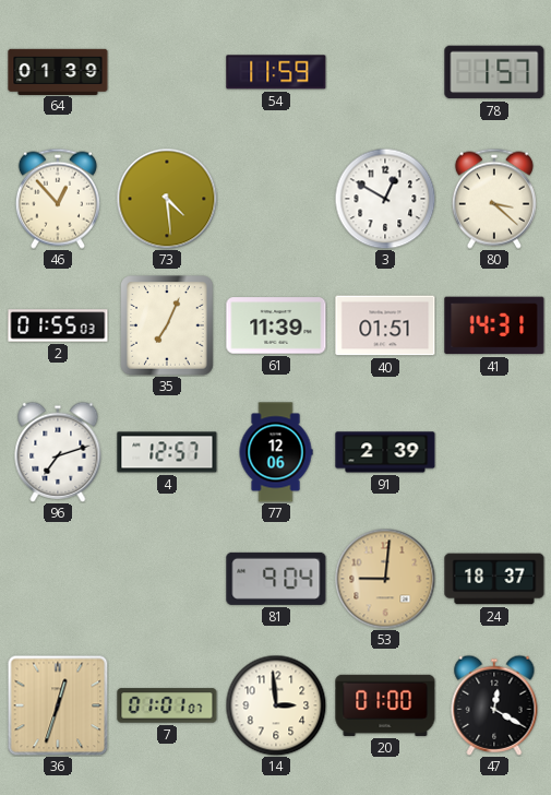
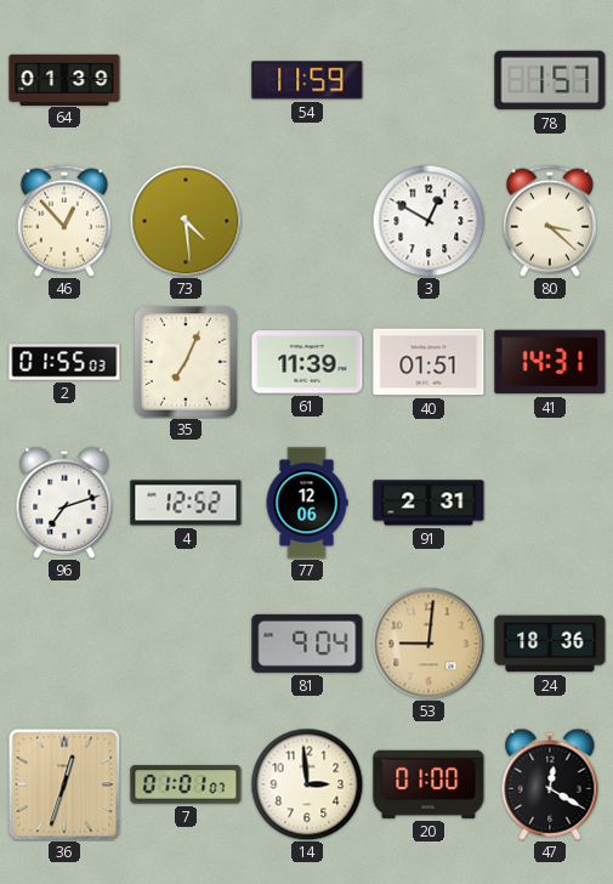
4: 12:57 -> 12:52
91: 2:39 -> 2:31
24: 18:37 -> 18:36
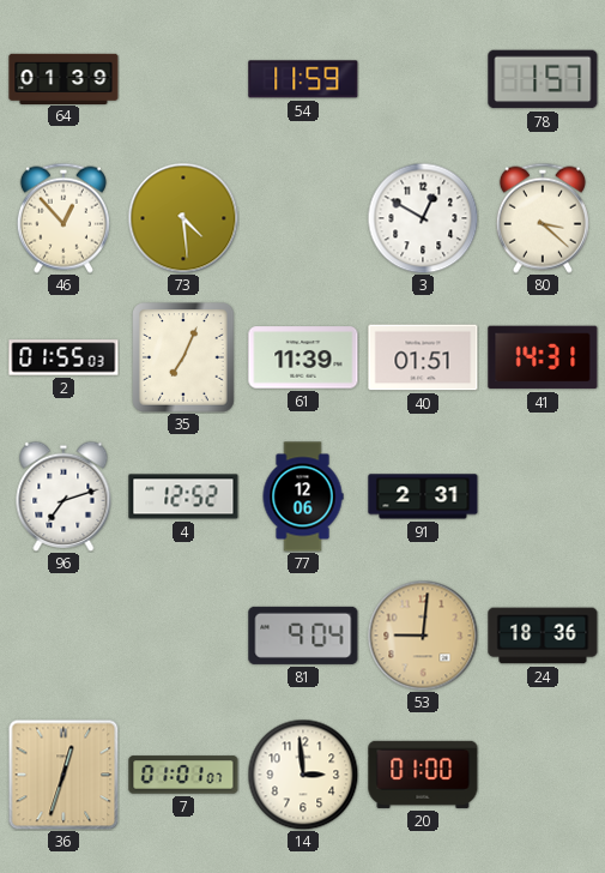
47: 12:20 -> none
